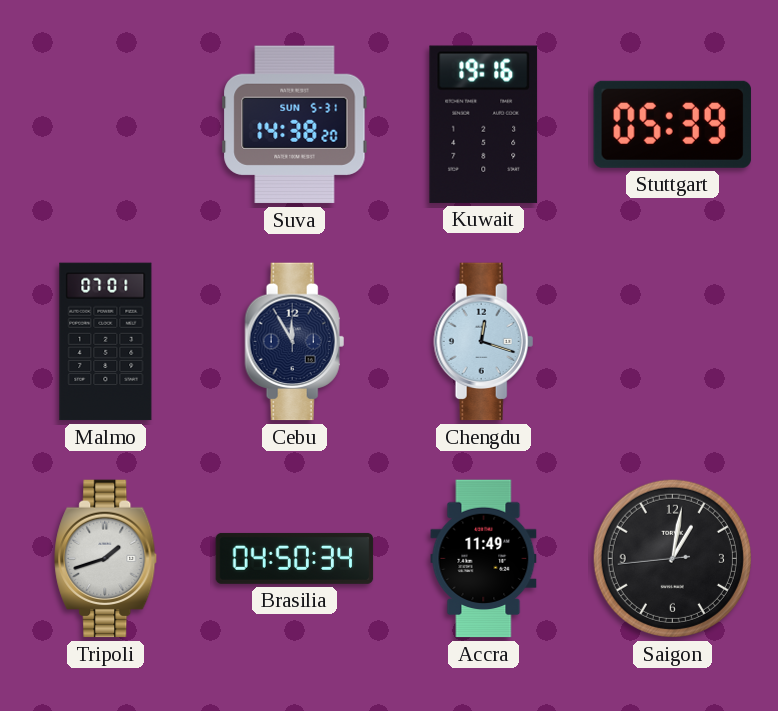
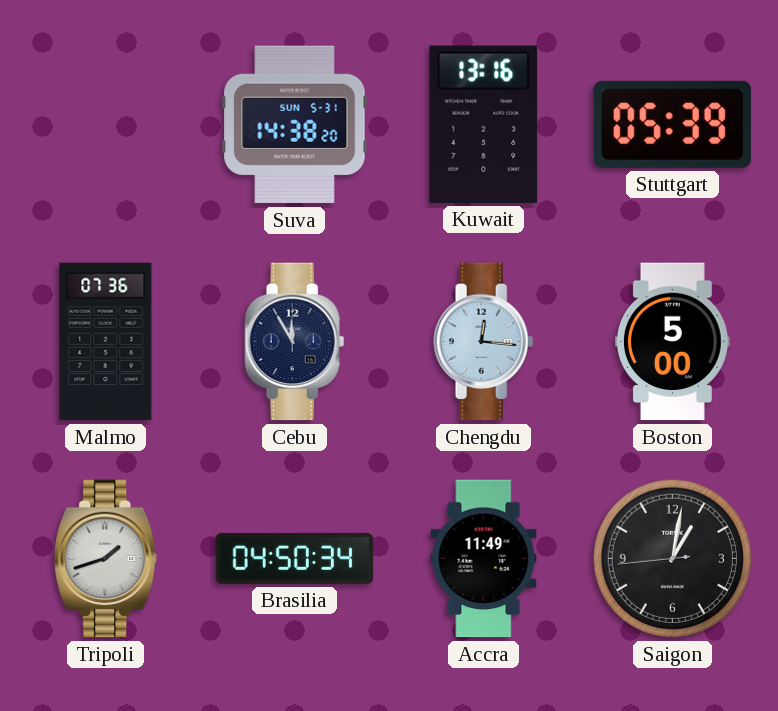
Kuwait: 19:16 -> 13:16
Malmo: 07:01 -> 07:36
Chengdu: 12:18 -> 12:16
Boston: none -> 5:00
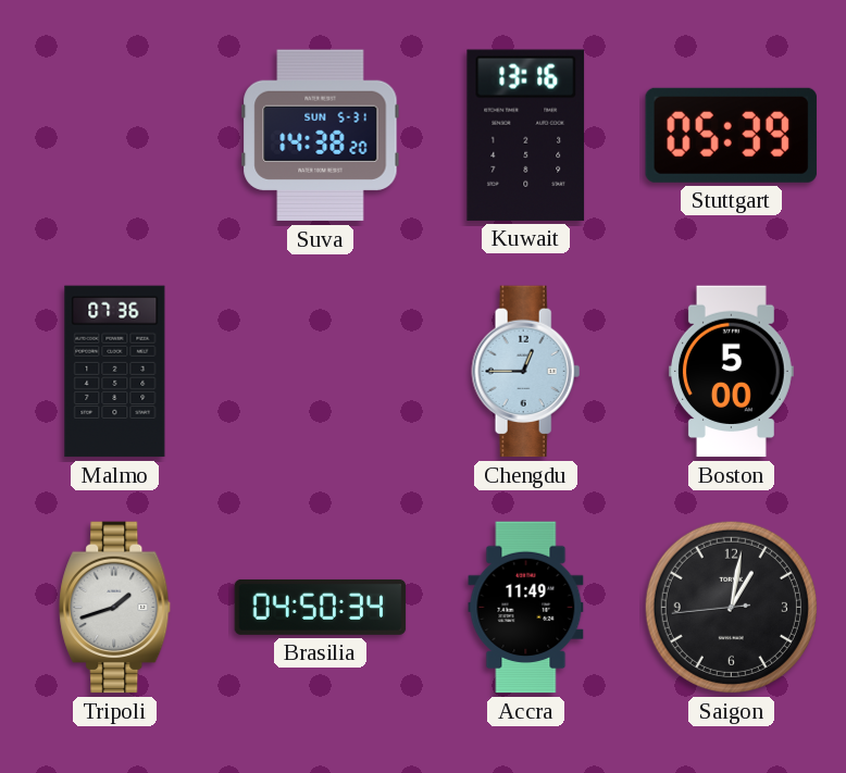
Cebu: 11:55 -> none
Chengdu: 12:16 -> 12:45
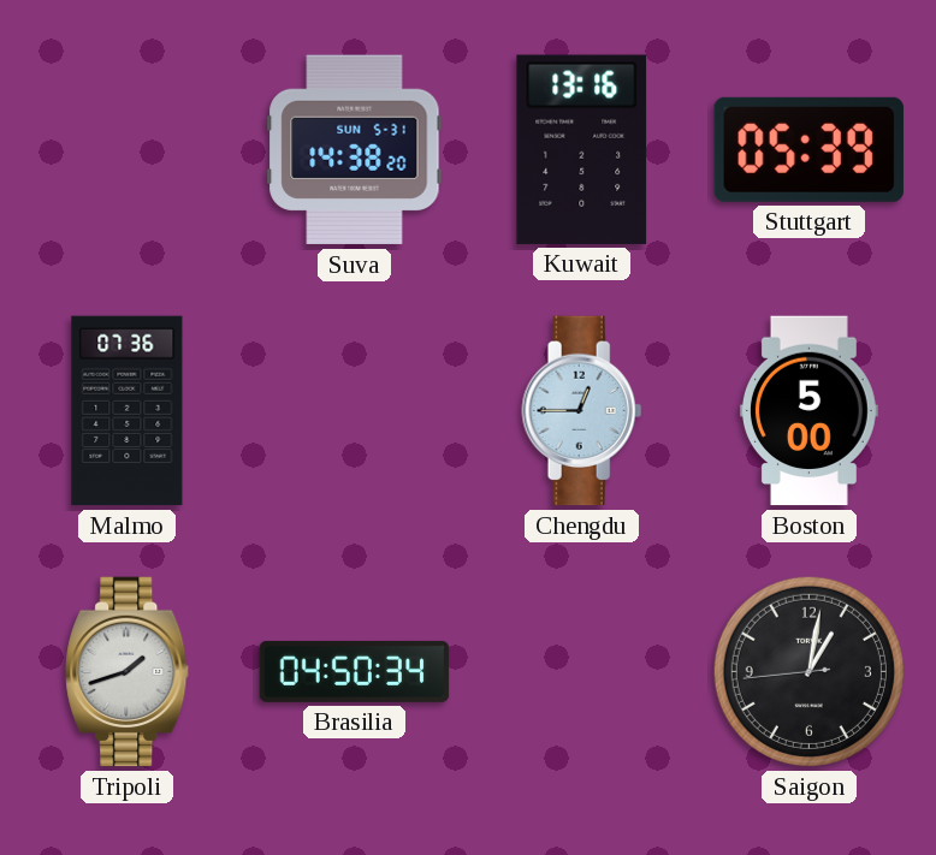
Accra: 11:49 -> none
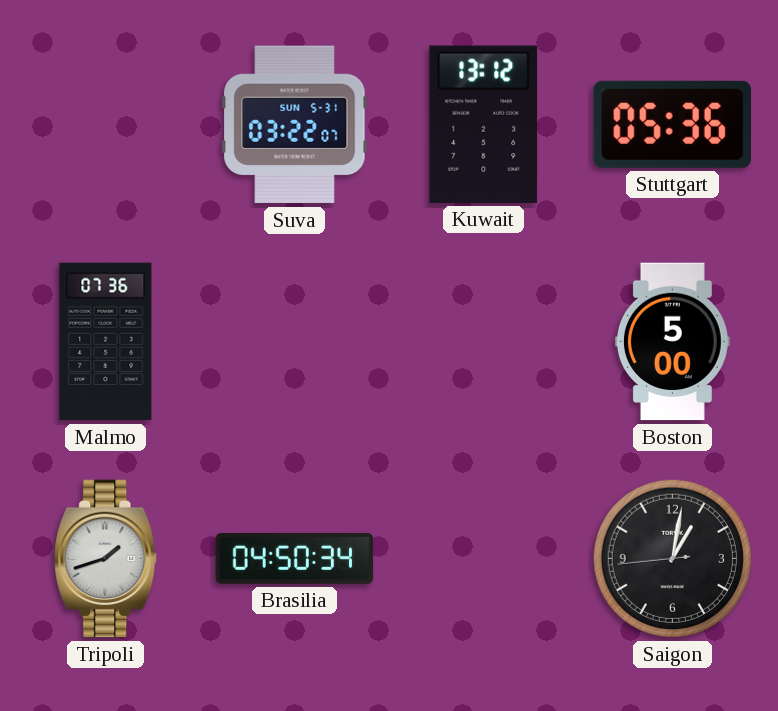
Suva: 14:38 -> 03:22
Kuwait: 13:16 -> 13:12
Stuttgart: 05:39 -> 05:36
Chengdu: 12:45 -> none
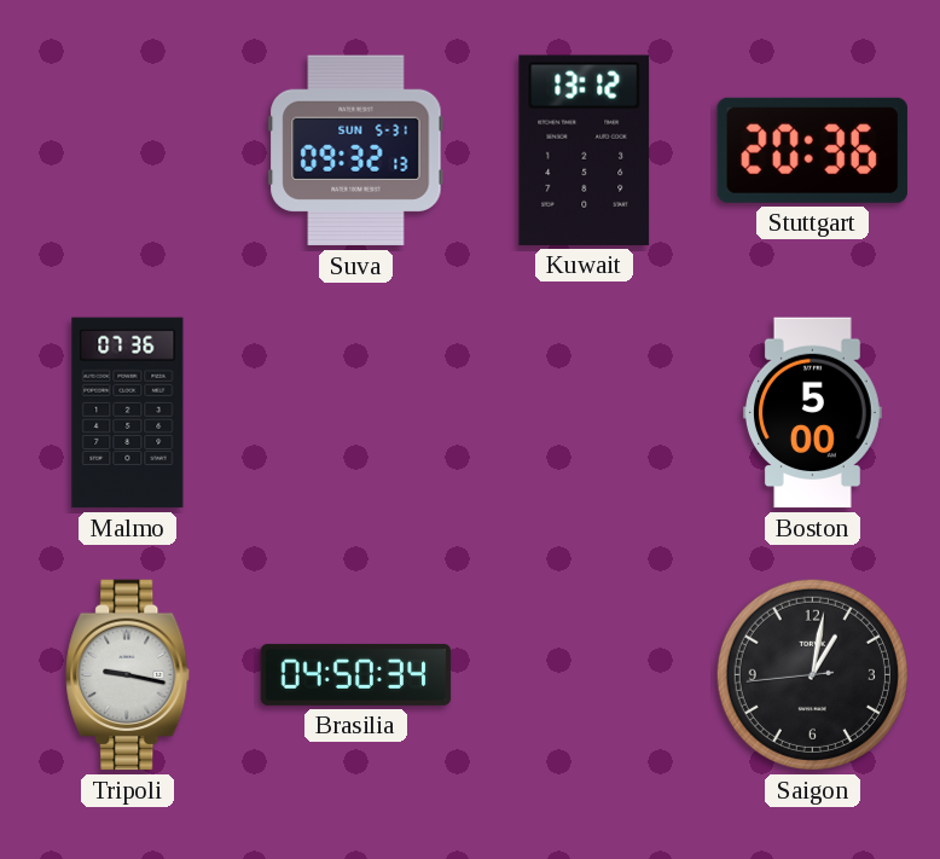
Suva: 03:22 -> 09:32
Stuttgart: 05:36 -> 20:36
Tripoli: 1:42 -> 9:17
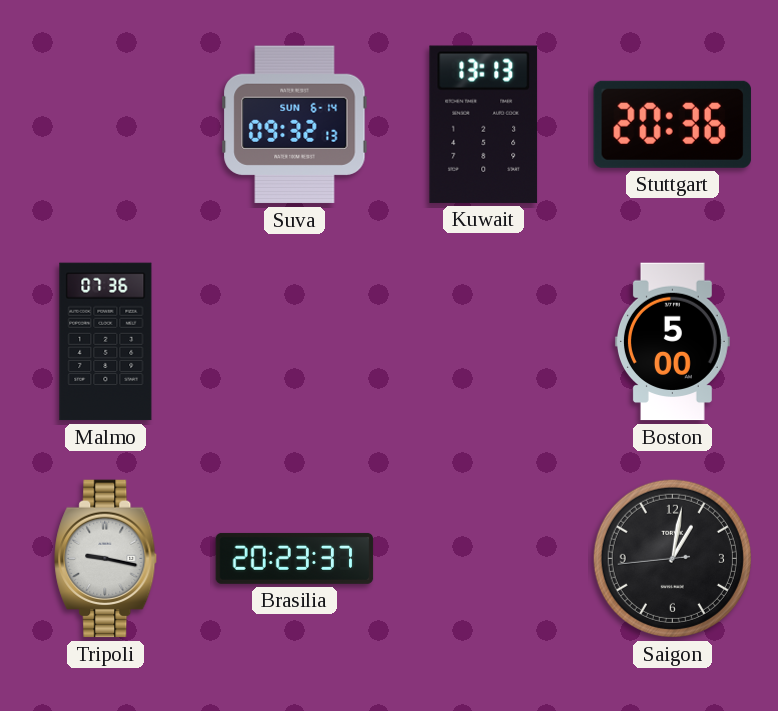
Suva date: SUN 5-31 -> SUN 6-14
Kuwait: 13:12 -> 13:13
Brasilia: 04:50 -> 20:23
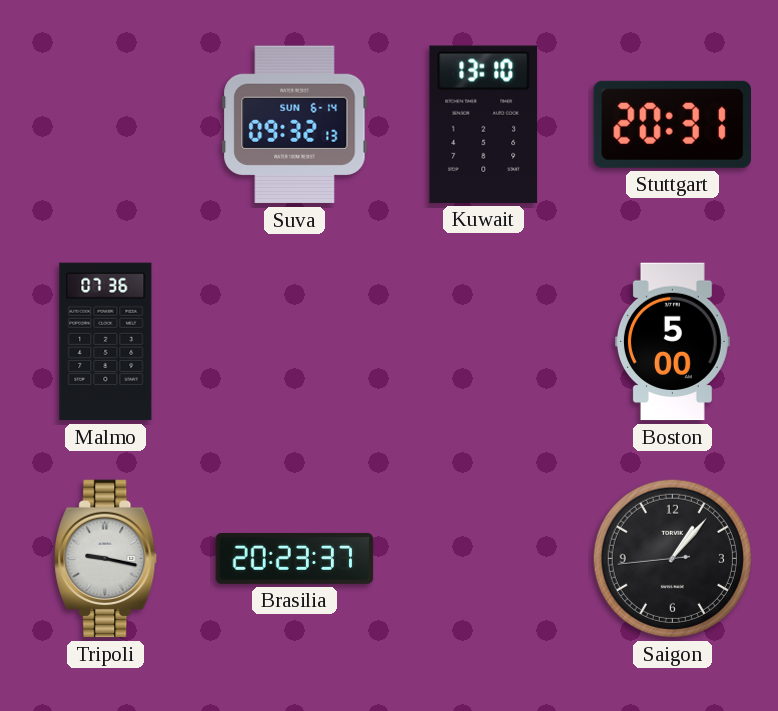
Kuwait: 13:13 -> 13:10
Stuttgart: 20:36 -> 20:31
Saigon: 1:01 -> 1:06
